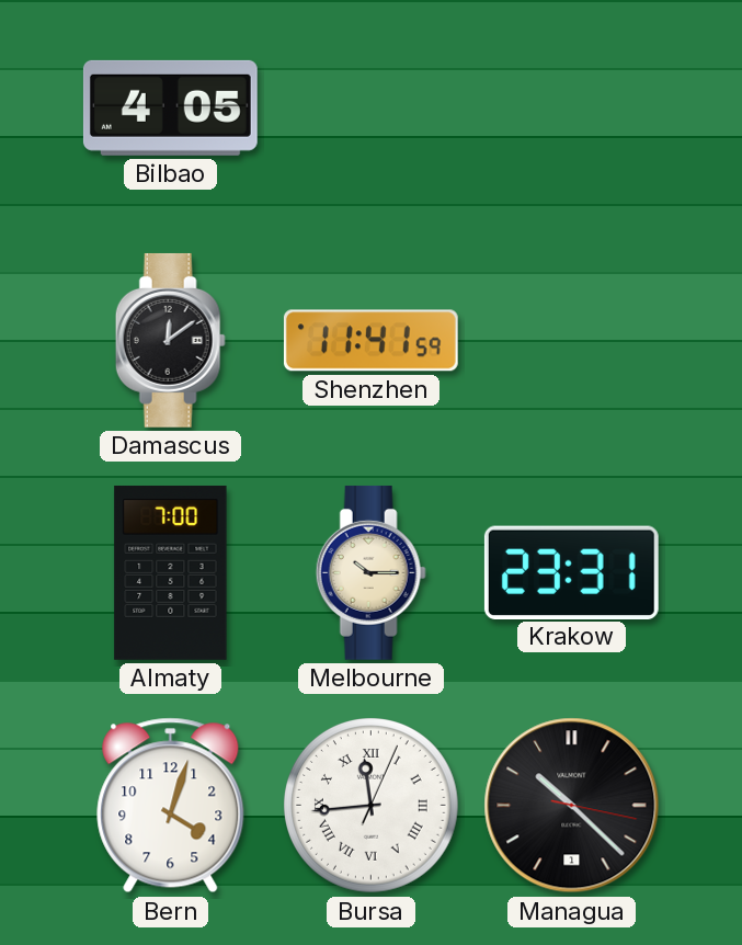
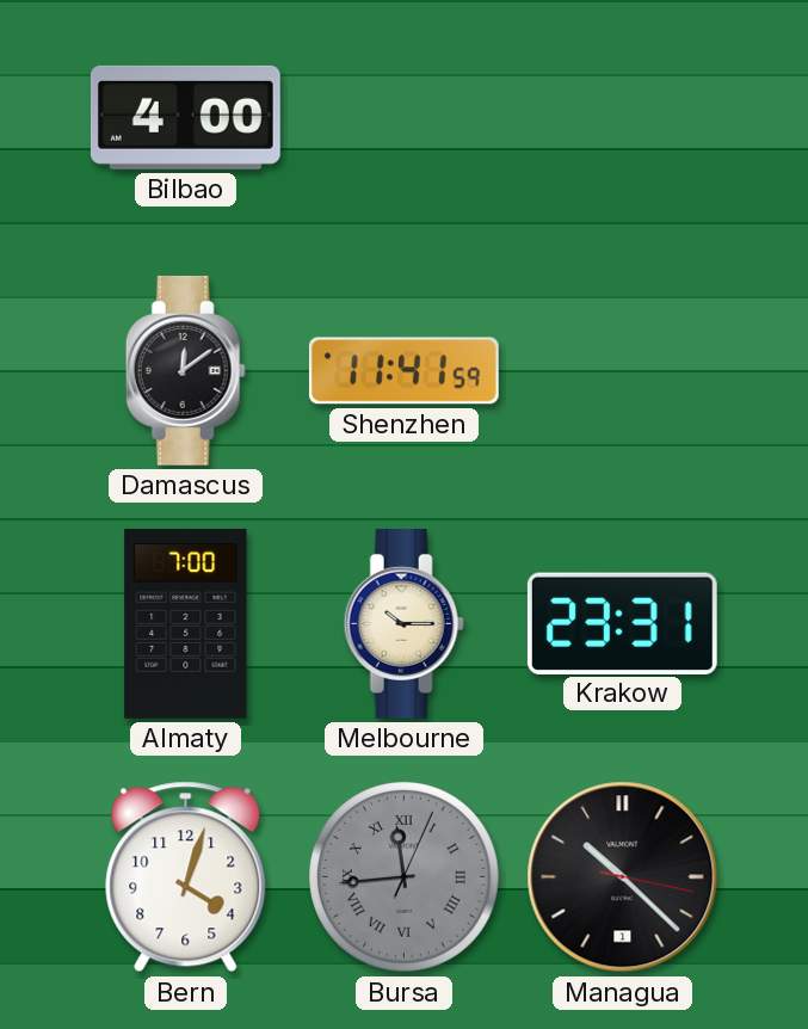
Bilbao: 4:05 -> 4:00
Bursa dial: white -> grey
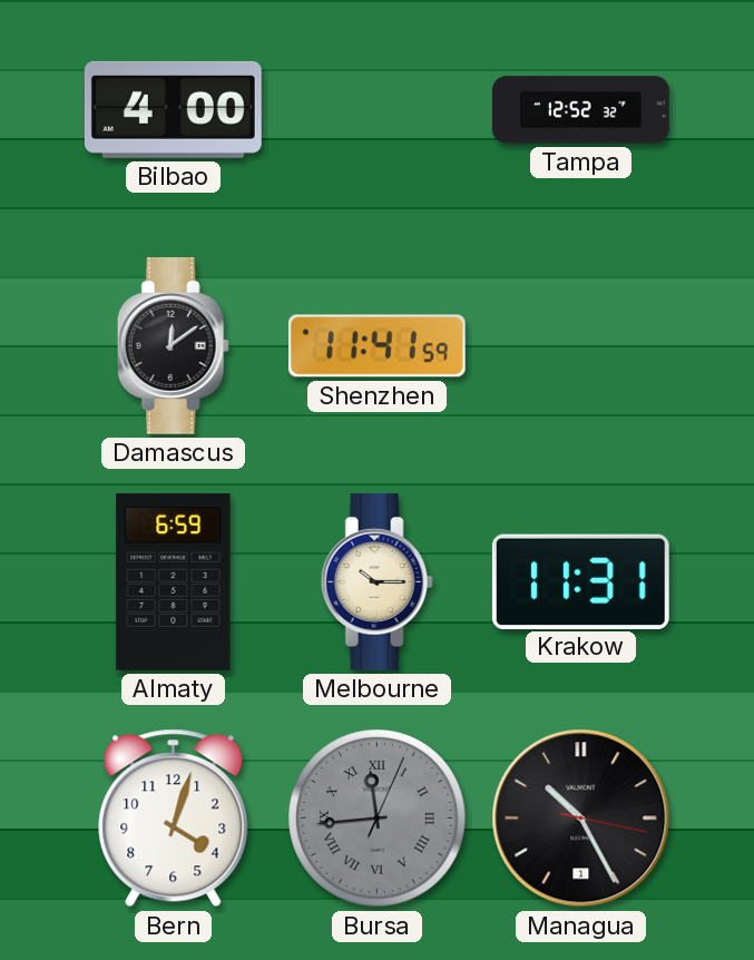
Tampa: none -> 12:52
Almaty: 7:00 -> 6:59
Krakow: 23:31 -> 11:31
Managua: 10:22 -> 10:25
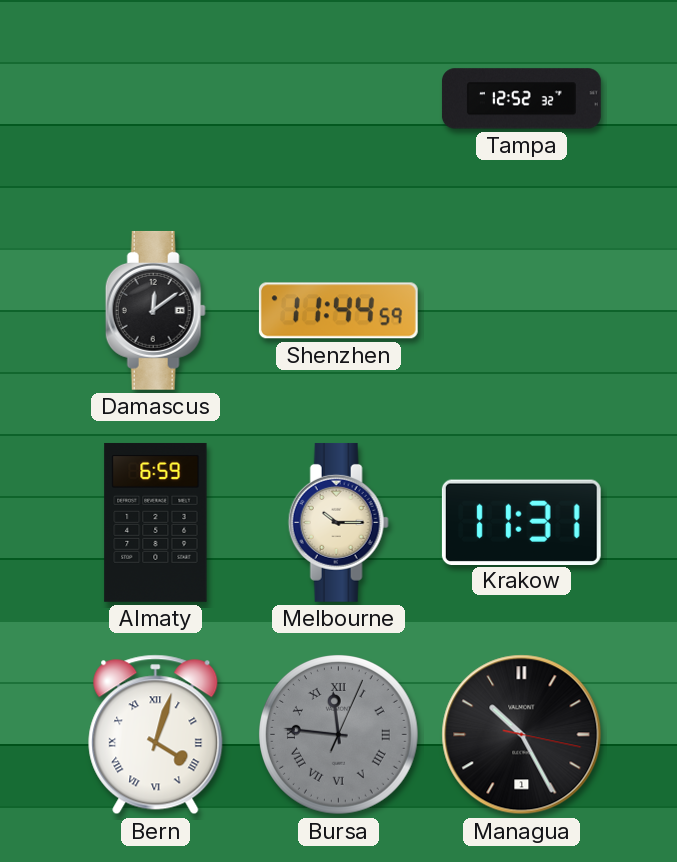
Bilbao: 4:00 -> none
Shenzhen: 11:41 -> 11:44
Bern numerals: Arabic -> Roman
Bursa: 11:44 -> 11:46
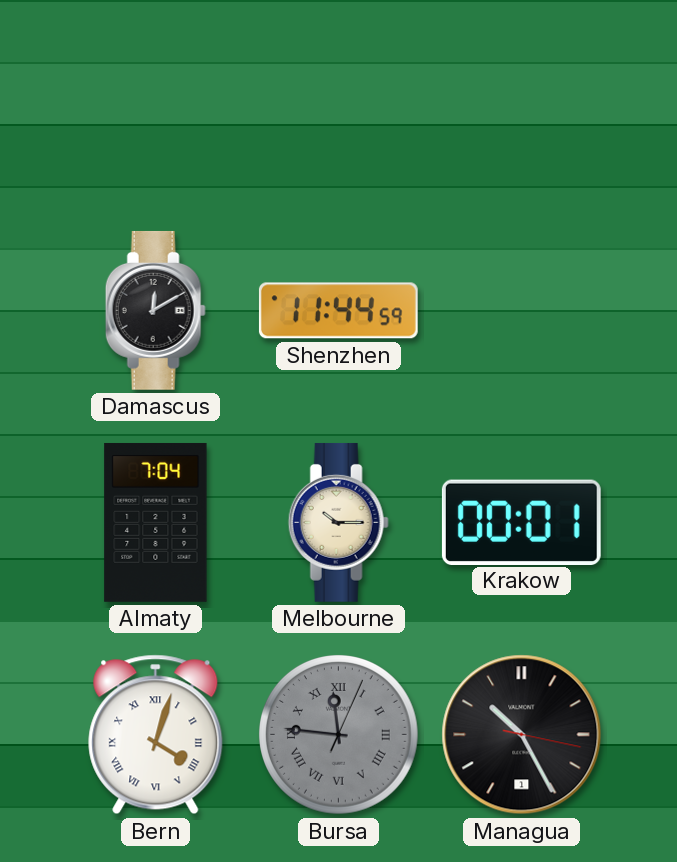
Tampa: 12:52 -> none
Damascus: 12:09 -> 12:10
Almaty: 6:59 -> 7:04
Krakow: 11:31 -> 00:01
